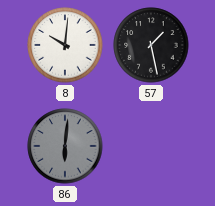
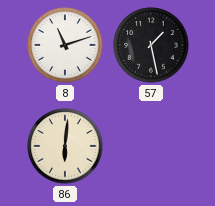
8: 10:01 -> 11:12
86 dial: grey -> cream
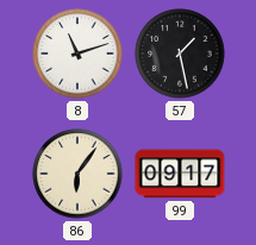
86: 6:01 -> 6:06
99: none -> 09:17
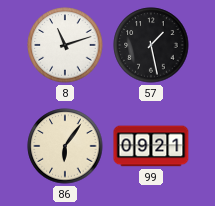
99: 09:17 -> 09:21
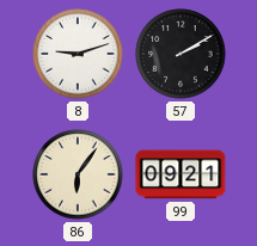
8: 11:12 -> 9:12
57: 1:28 -> 2:10
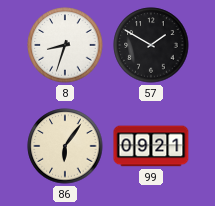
8: 9:12 -> 8:33
57: 2:10 -> 1:50
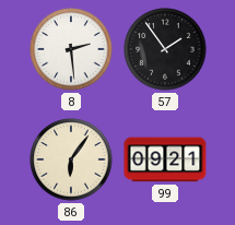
8: 8:33 -> 2:29
57: 1:50 -> 1:54
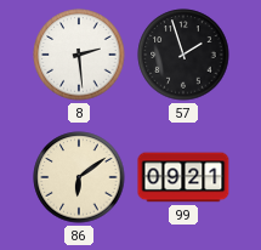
57: 1:54 -> 1:57
86: 6:06 -> 6:09
